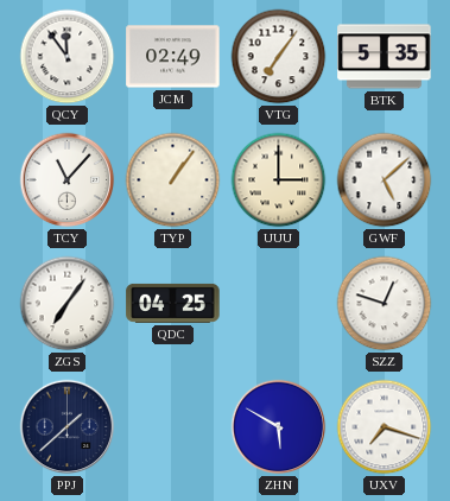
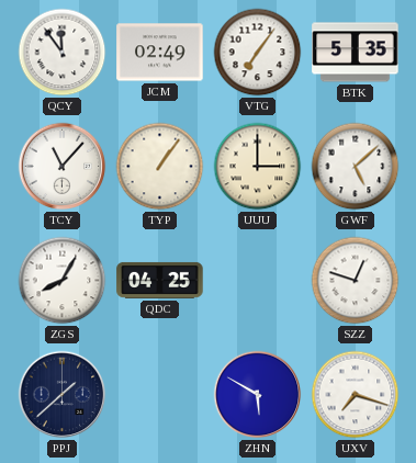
ZGS: 7:06 -> 8:05
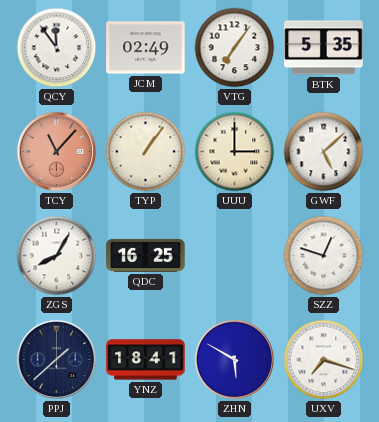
TCY dial: white -> salmon
QDC: 04:25 -> 16:25
YNZ: none -> 18:41
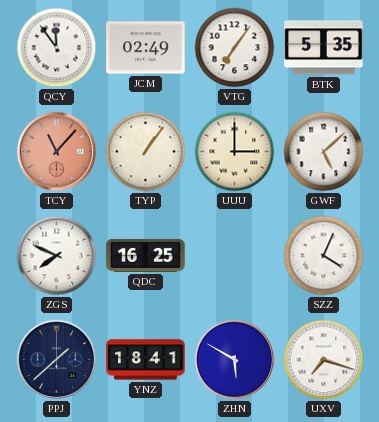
ZGS: 8:05 -> 7:49
SZZ: 12:48 -> 4:04
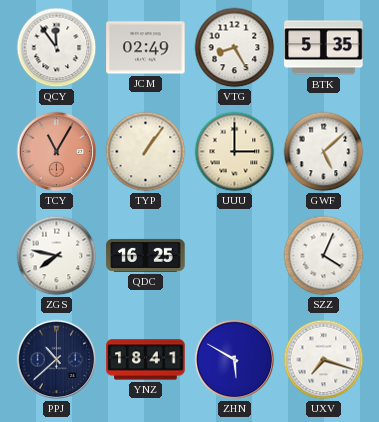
VTG: 7:06 -> 8:25
TCY: 11:07 -> 11:05
ZGS: 7:49 -> 7:47
PPJ: 1:38 -> 10:38
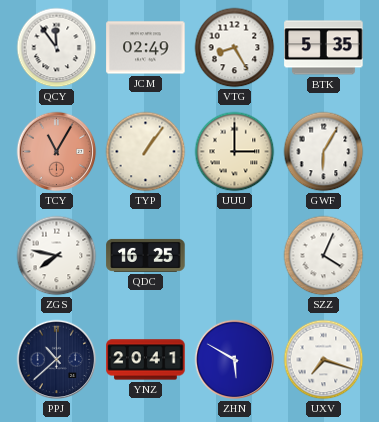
GWF: 5:08 -> 6:05
YNZ: 18:41 -> 20:41
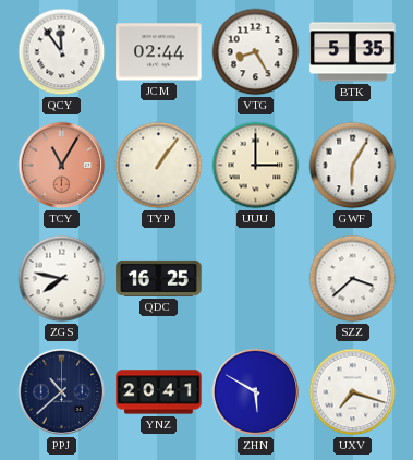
JCM: 02:49 -> 02:44
SZZ: 4:04 -> 3:38
